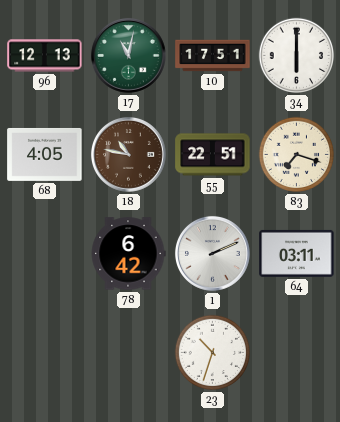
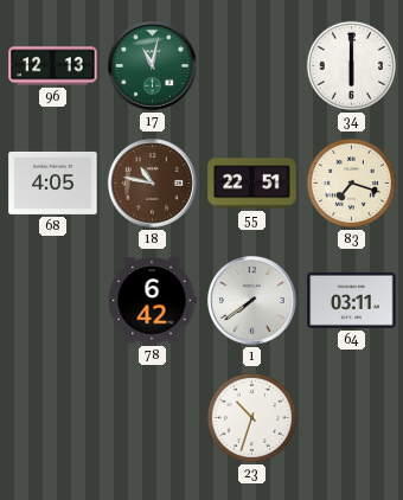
10: 17:51 -> none
1: 2:11 -> 7:39
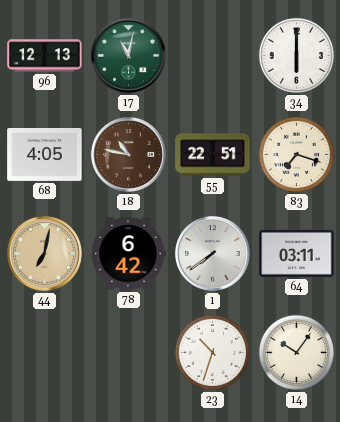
44: none -> 7:02
14: none -> 10:06
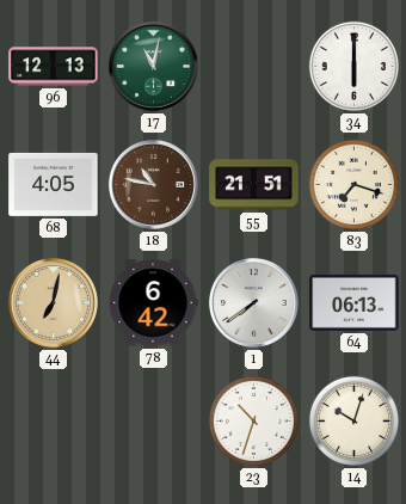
55: 22:51 -> 21:51
64: 03:11 -> 06:13
14: 10:06 -> 10:03
